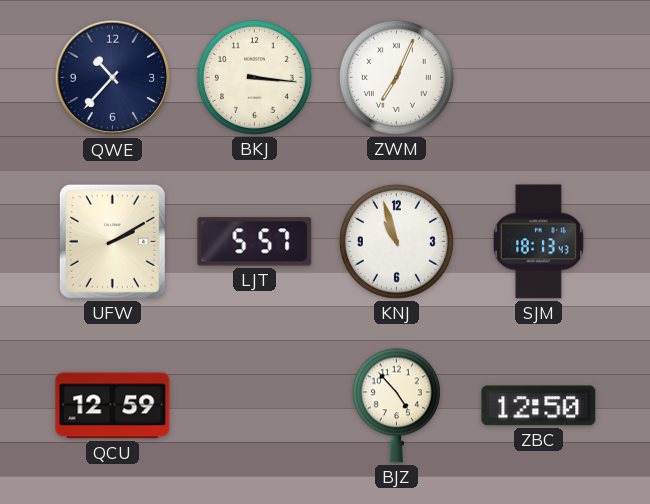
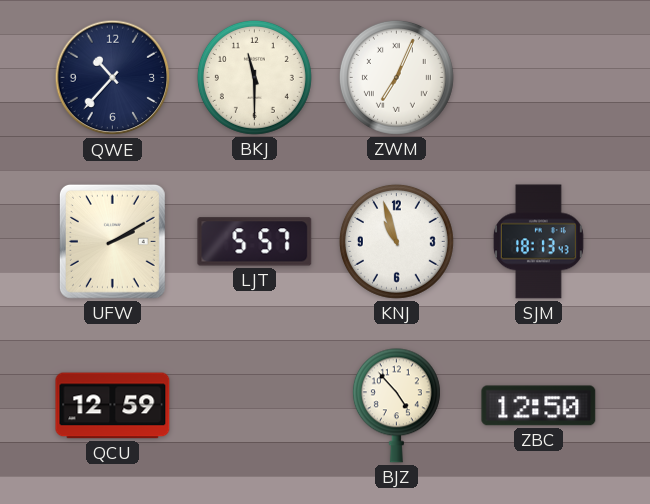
BKJ: 3:16 -> 11:30
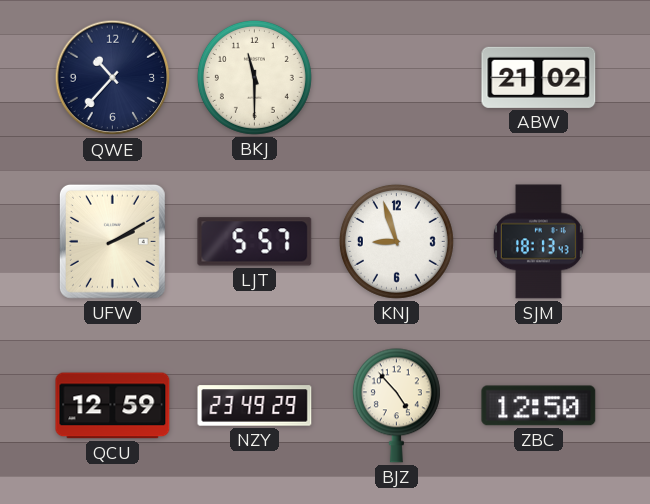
ZWM: 7:04 -> none
ABW: none -> 21:02
KNJ: 10:57 -> 8:57
NZY: none -> 23:49
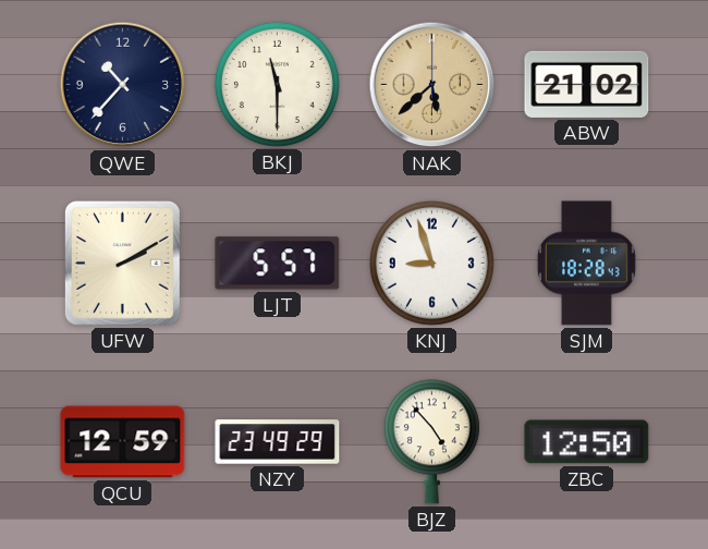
NAK: none -> 5:38
SJM: 18:13 -> 18:28
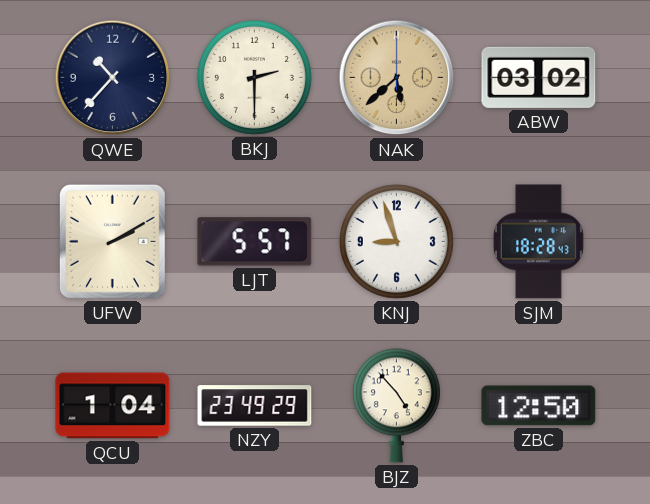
BKJ: 11:30 -> 2:30
ABW: 21:02 -> 03:02
QCU: 12:59 -> 1:04
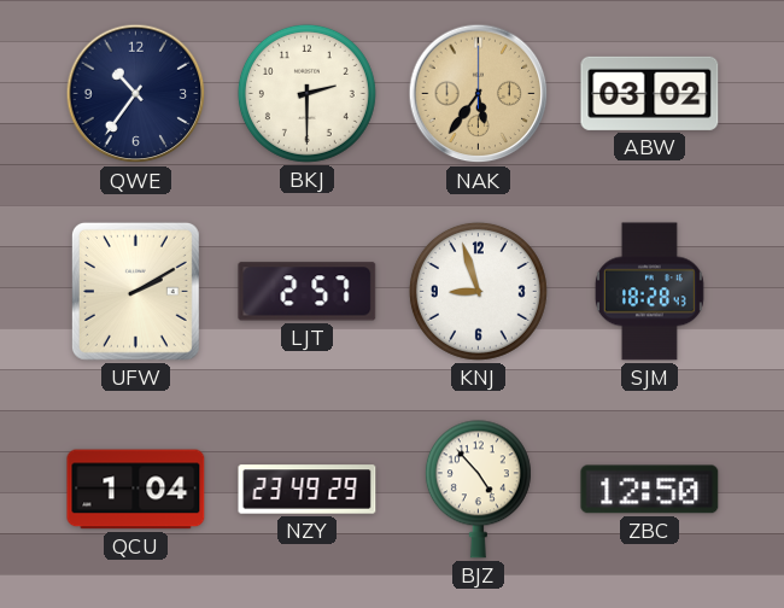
QWE: 10:37 -> 10:36
NAK: 5:38 -> 5:36
LJT: 5:57 -> 2:57
